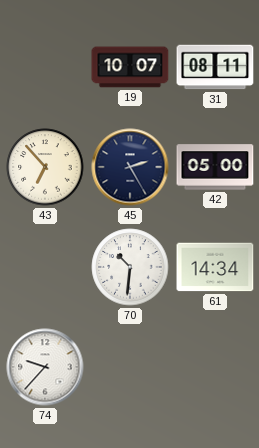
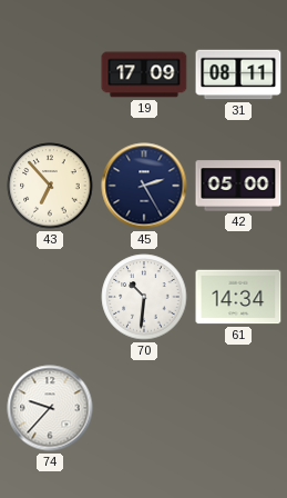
19: 10:07 -> 17:09
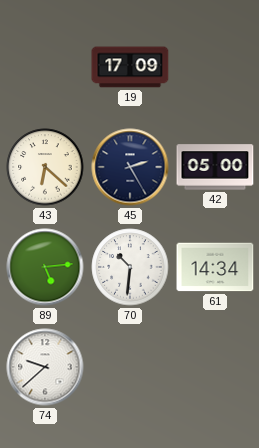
31: 08:11 -> none
43: 6:53 -> 6:22
89: none -> 5:14
74: 9:37 -> 9:38
